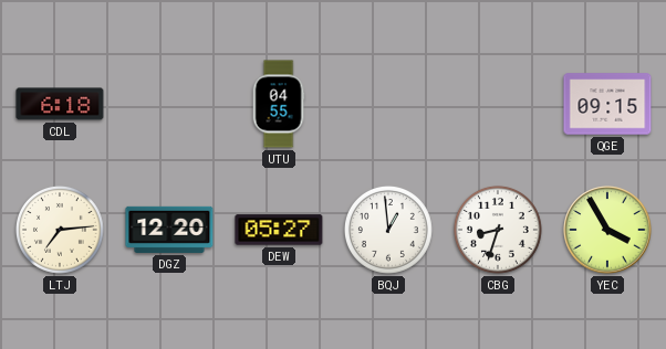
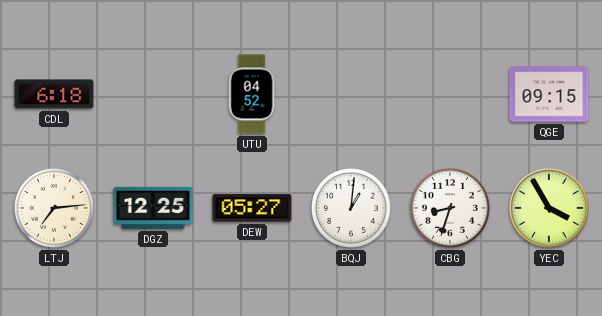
UTU: 04:55 -> 04:52
DGZ: 12:20 -> 12:25
BQJ: 12:59 -> 1:01
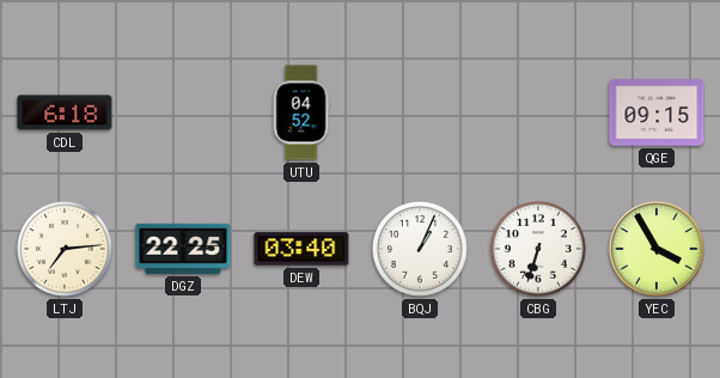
DGZ: 12:25 -> 22:25
DEW: 05:27 -> 03:40
BQJ: 1:01 -> 1:04
CBG: 8:33 -> 6:33
